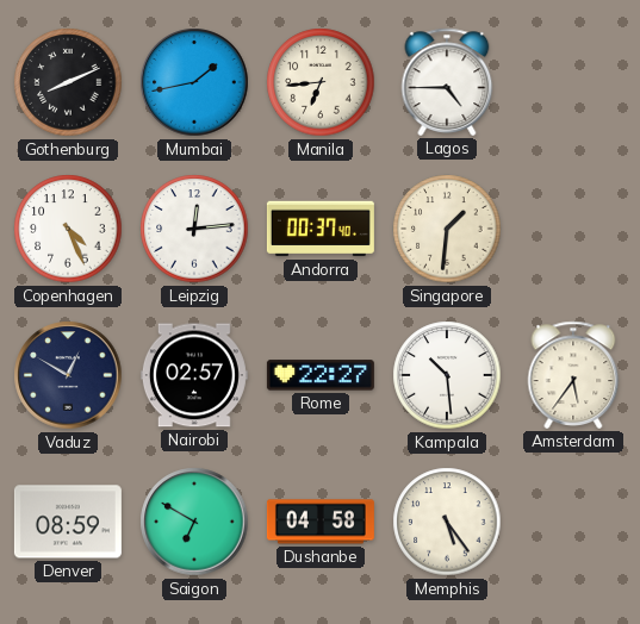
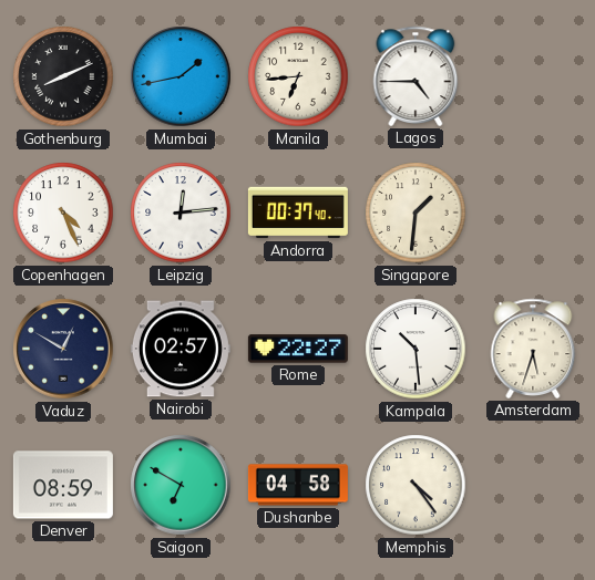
Amsterdam: 5:36 -> 5:33
Memphis: 5:24 -> 4:24
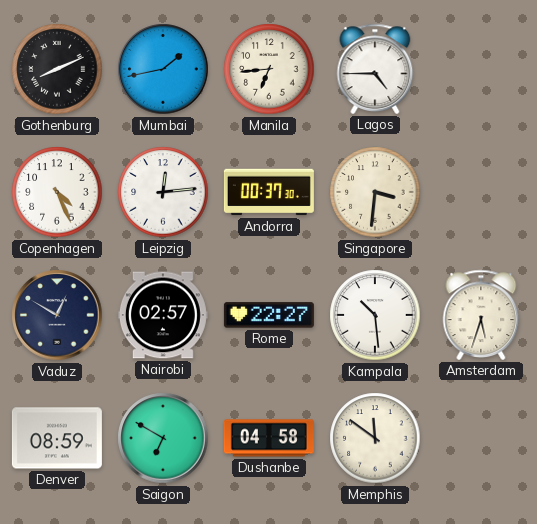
Andorra: 00:37:40 -> 00:37:30
Singapore: 1:31 -> 3:31
Memphis: 4:24 -> 11:51
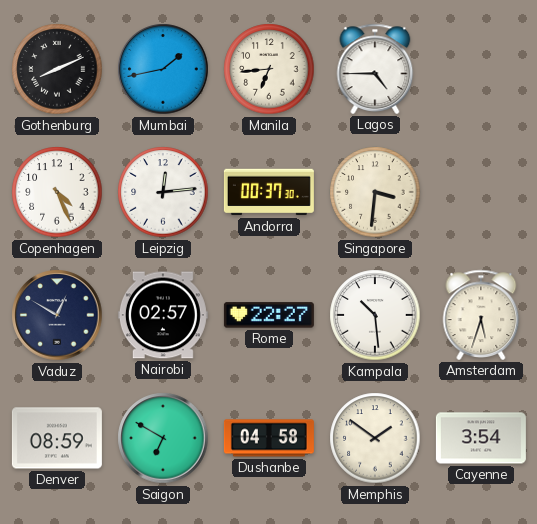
Memphis: 11:51 -> 1:51
Cayenne: none -> 3:54
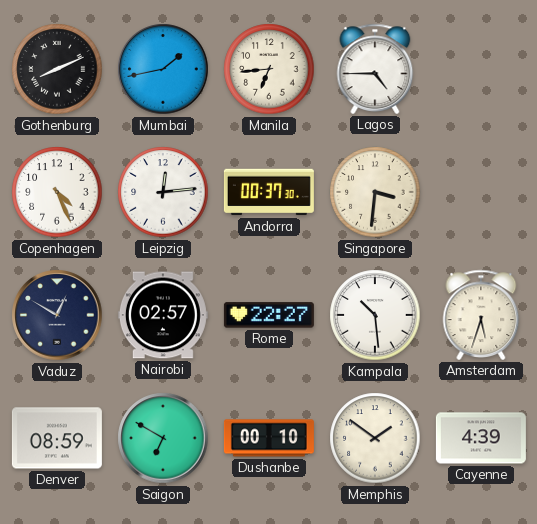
Dushanbe: 04:58 -> 00:10
Cayenne: 3:54 -> 4:39
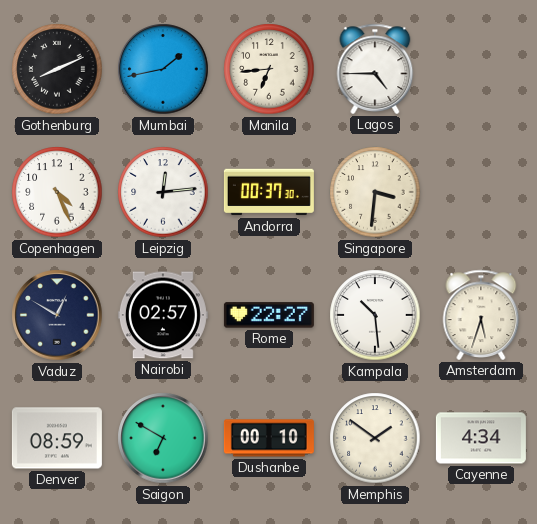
Cayenne: 4:39 -> 4:34
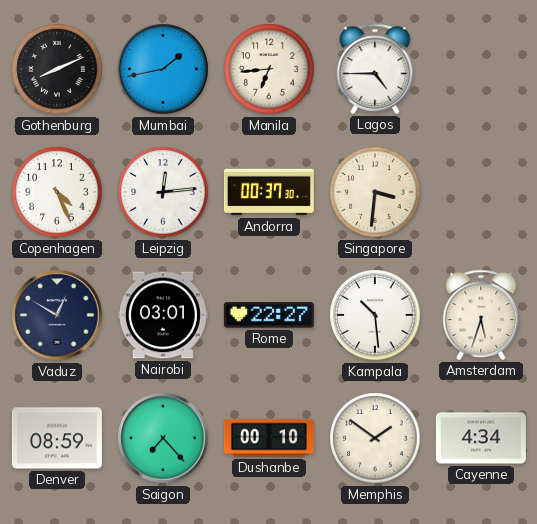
Nairobi: 02:57 -> 03:01
Saigon: 6:50 -> 7:23
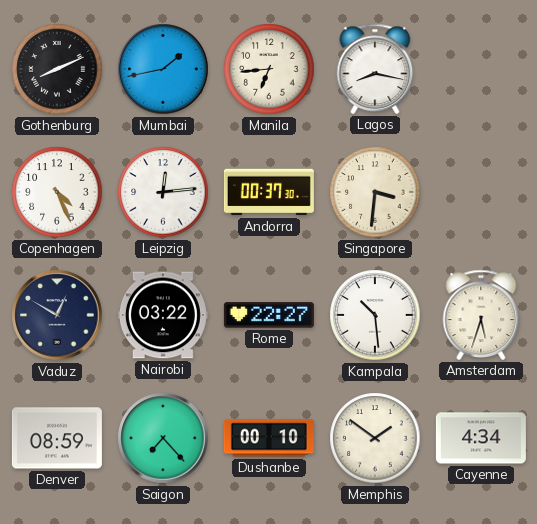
Lagos: 4:45 -> 8:17
Nairobi: 03:01 -> 03:22
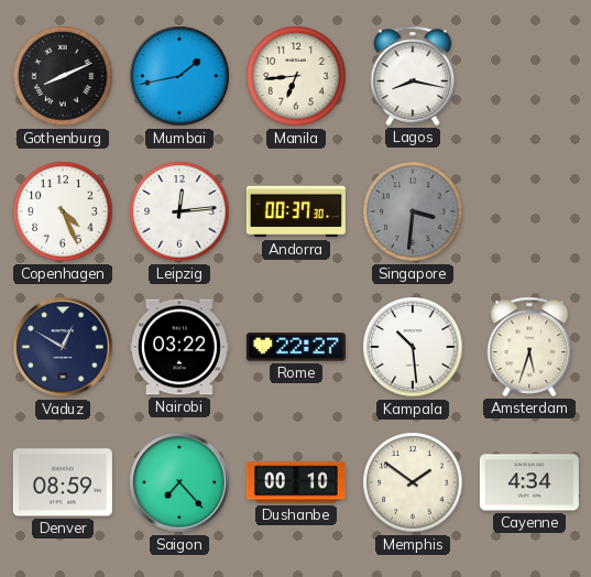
Singapore dial: cream -> grey
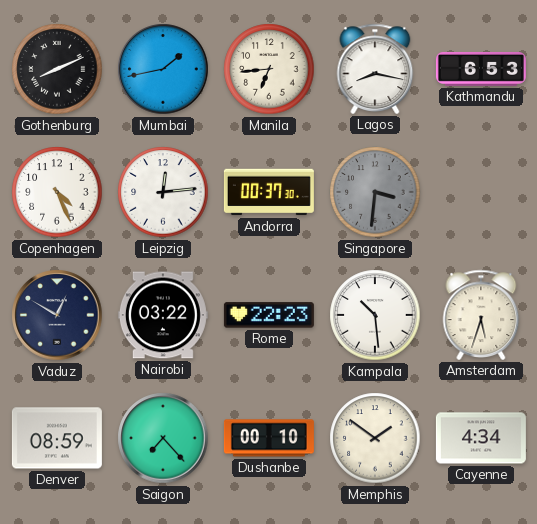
Kathmandu: none -> 6:53
Rome: 22:27 -> 22:23
